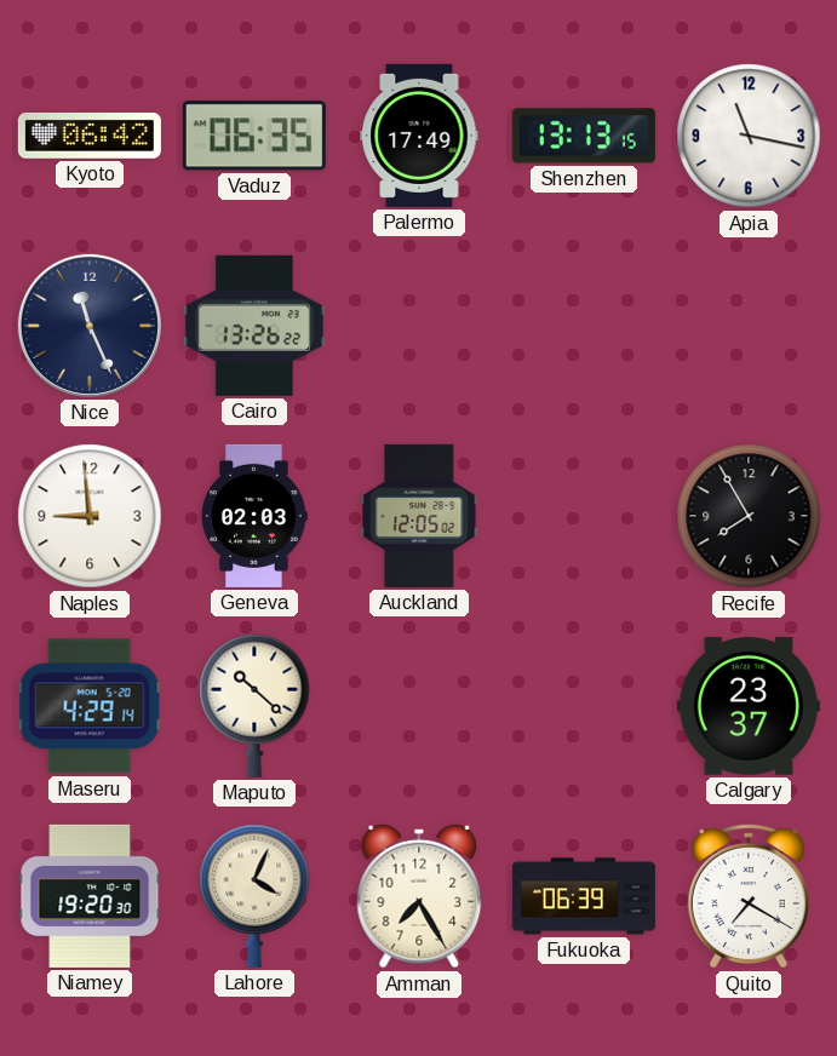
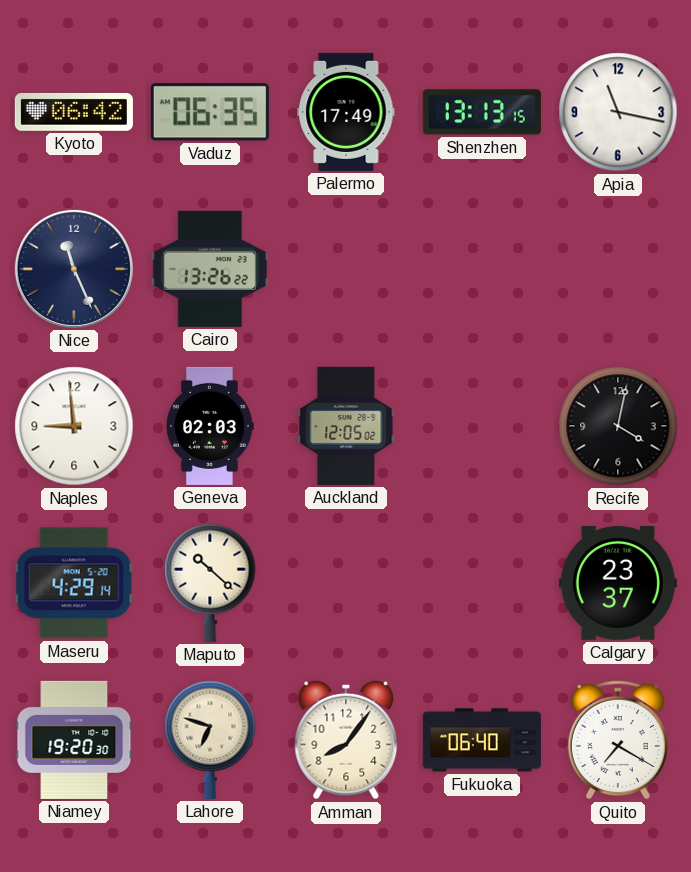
Recife: 7:55 -> 4:02
Lahore: 4:04 -> 6:48
Amman: 7:25 -> 8:06
Fukuoka: 06:39 -> 06:40
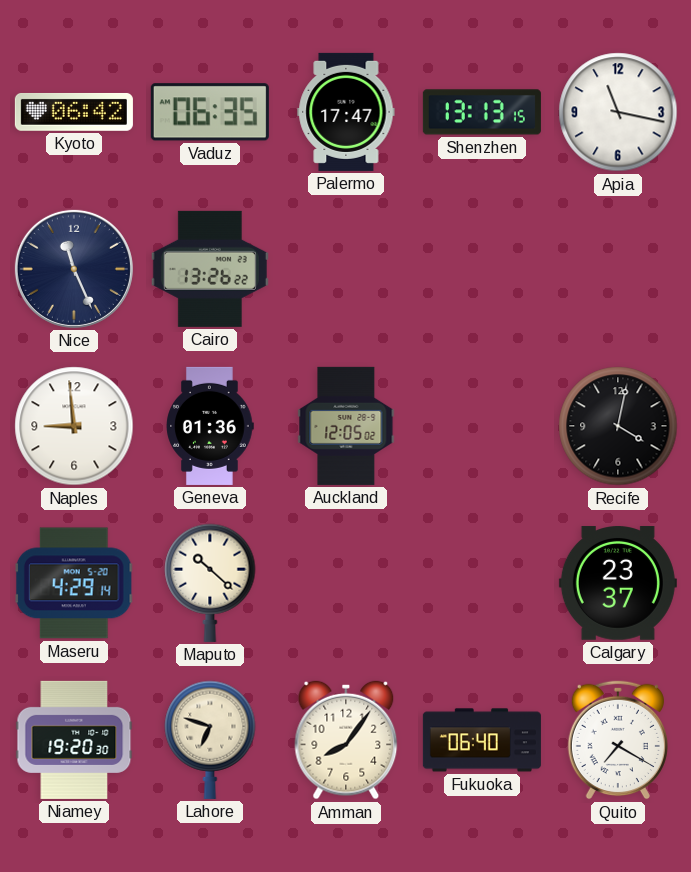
Palermo: 17:49 -> 17:47
Geneva: 02:03 -> 01:36
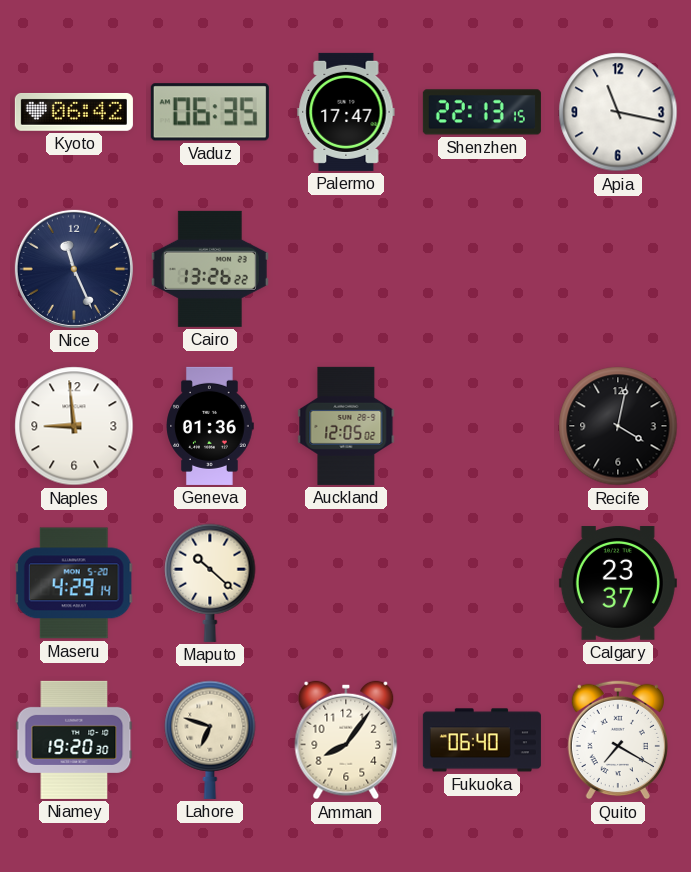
Shenzhen: 13:13 -> 22:13
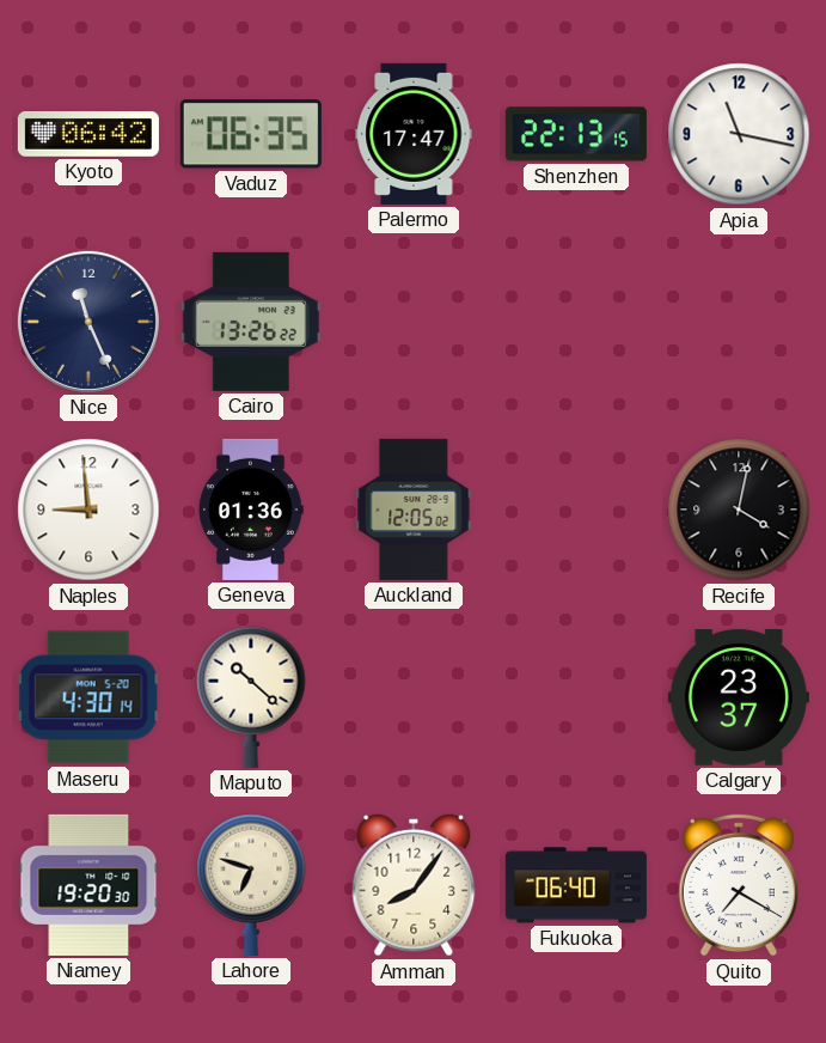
Maseru: 4:29 -> 4:30
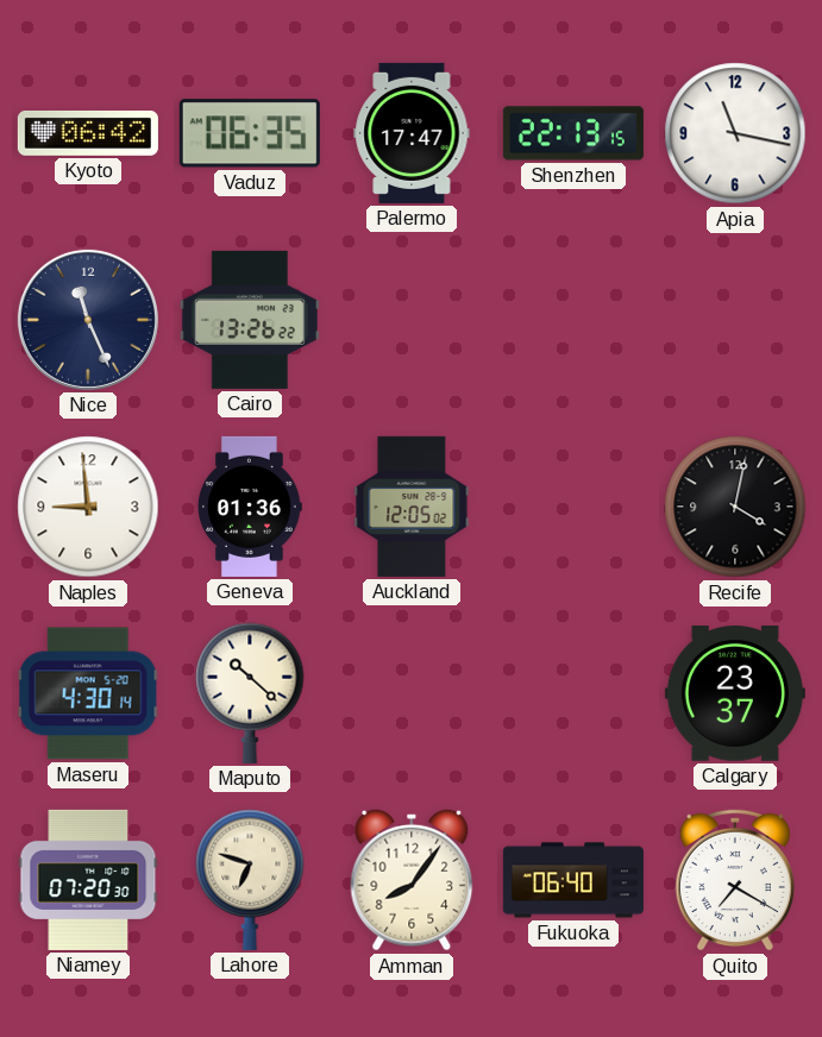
Niamey: 19:20 -> 07:20
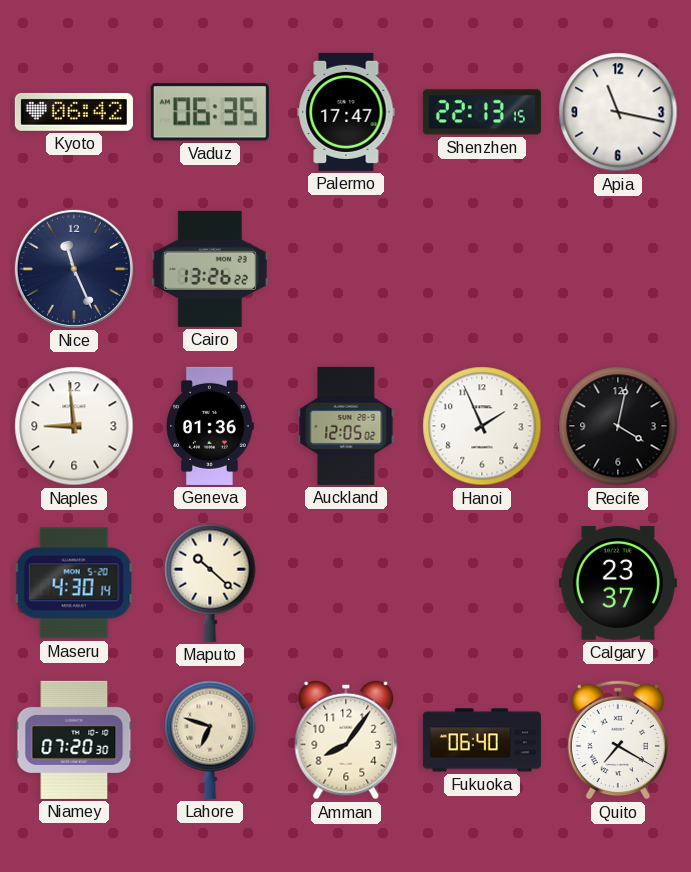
Hanoi: none -> 1:56
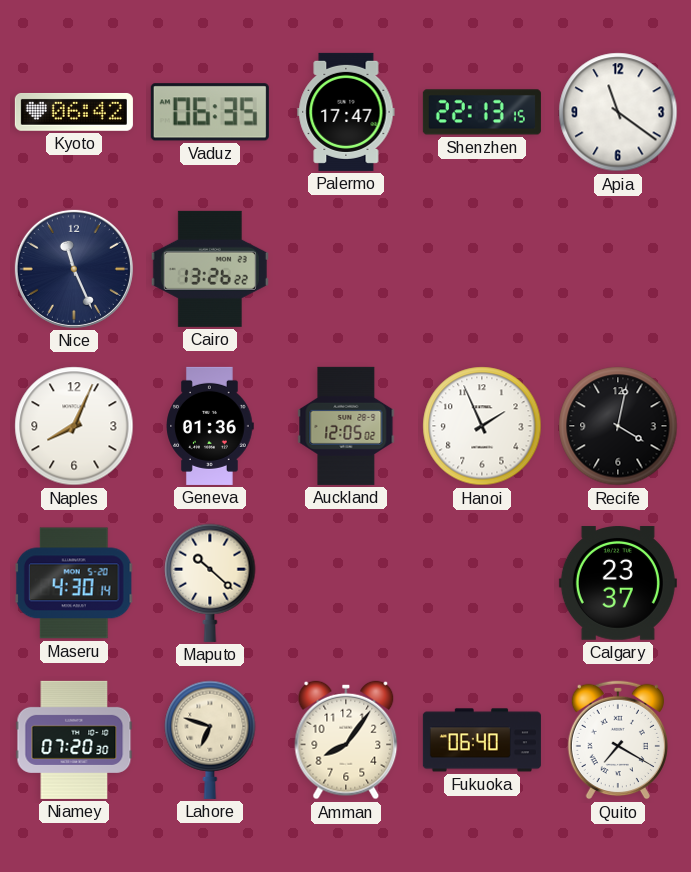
Apia: 11:17 -> 11:21
Naples: 8:59 -> 8:04
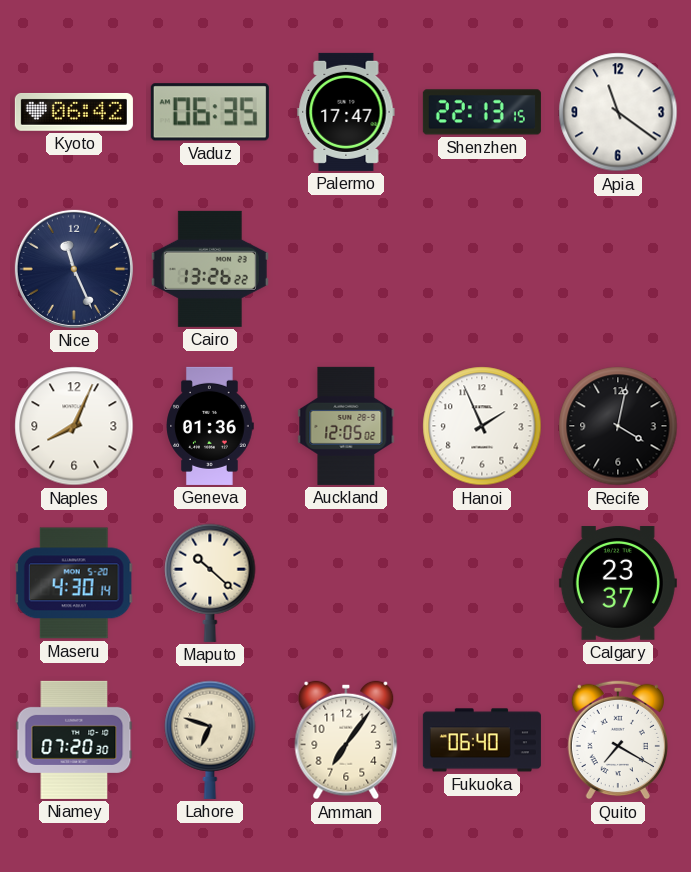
Amman: 8:06 -> 7:06
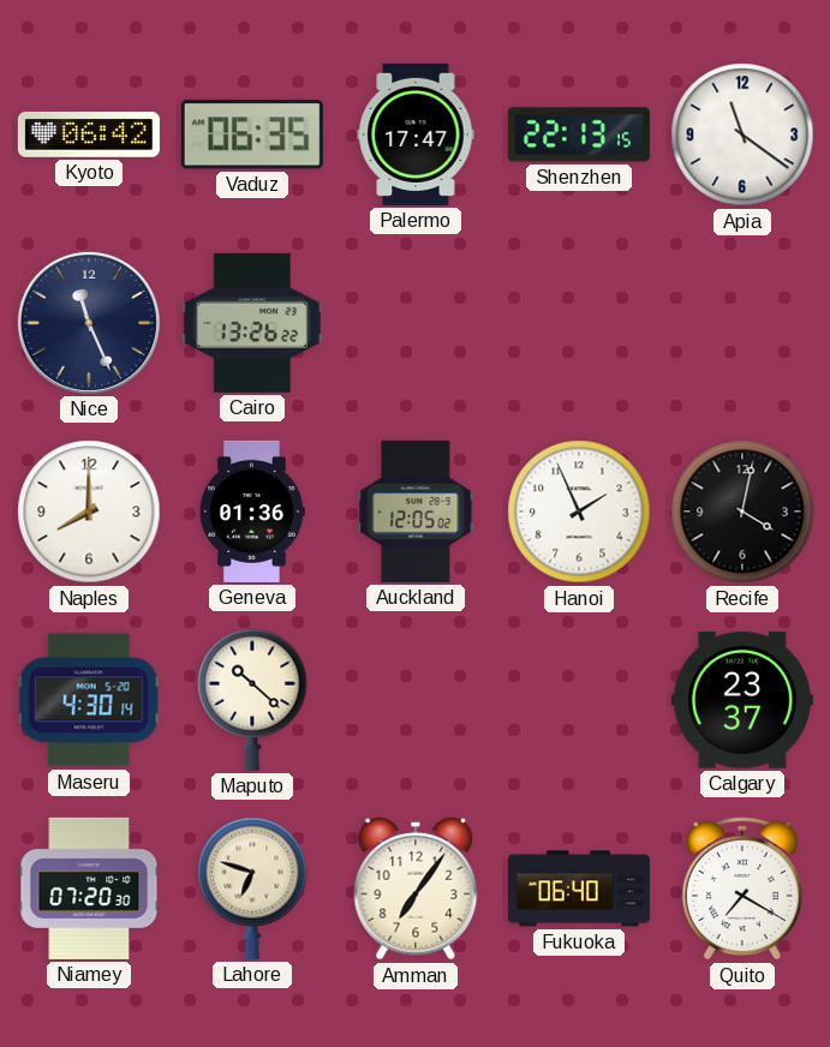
Naples: 8:04 -> 8:00
